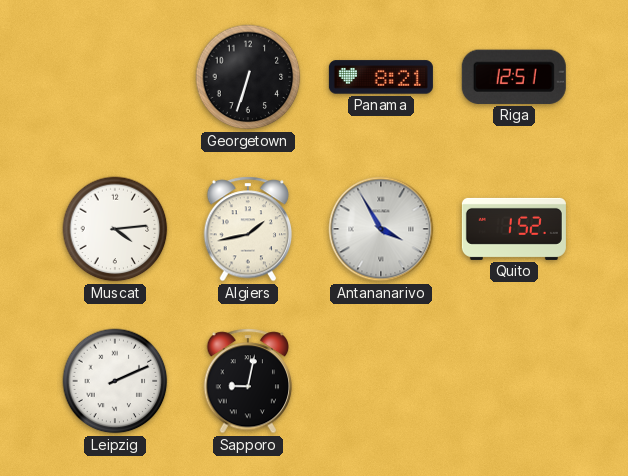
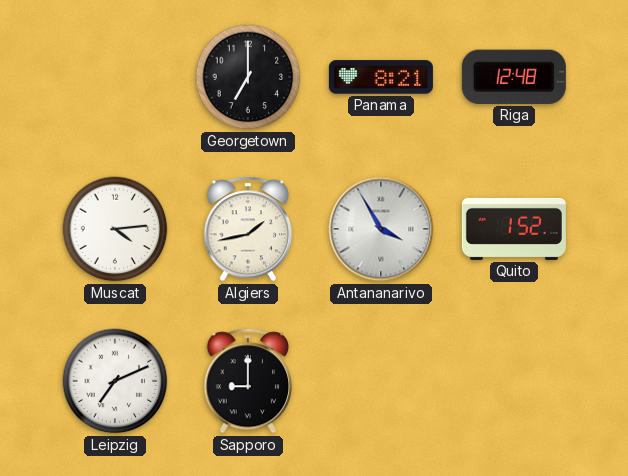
Georgetown: 6:33 -> 7:00
Riga: 12:51 -> 12:48
Leipzig: 2:11 -> 7:11
Sapporo: 9:02 -> 9:00
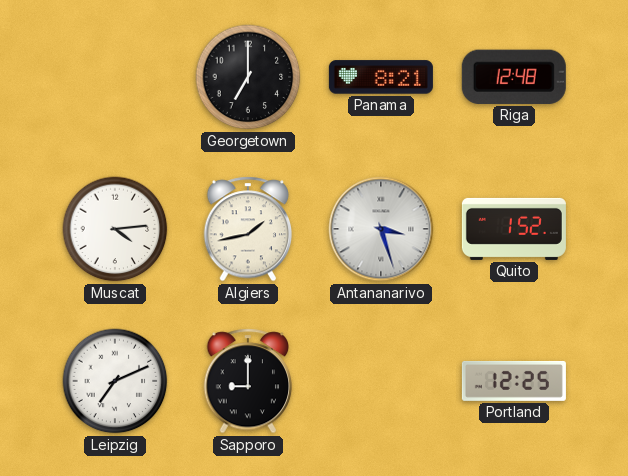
Antananarivo: 3:55 -> 3:27
Portland: none -> 12:25
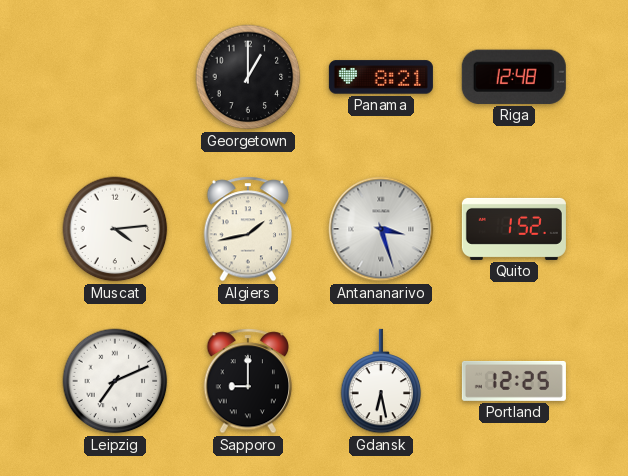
Georgetown: 7:00 -> 1:00
Gdansk: none -> 6:28
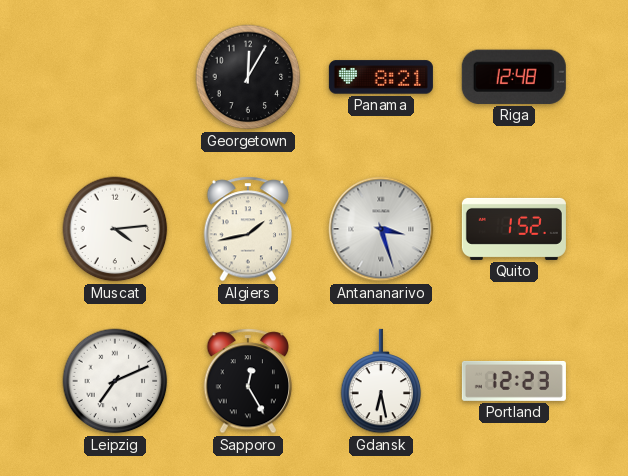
Georgetown: 1:00 -> 12:05
Sapporo: 9:00 -> 12:25
Portland: 12:25 -> 12:23
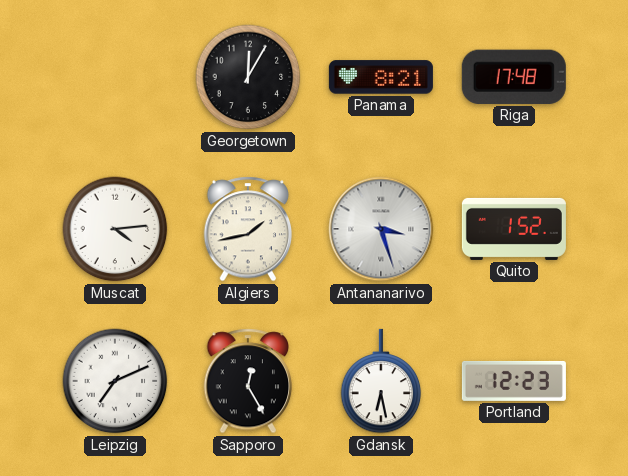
Riga: 12:48 -> 17:48
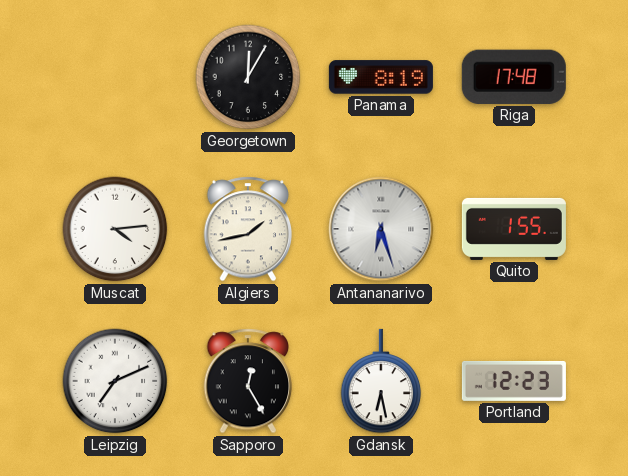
Panama: 8:21 -> 8:19
Antananarivo: 3:27 -> 6:27
Quito: 1:52 -> 1:55
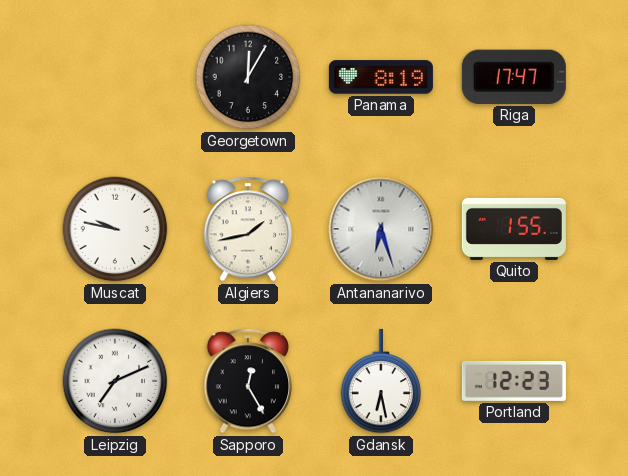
Riga: 17:48 -> 17:47
Muscat: 4:14 -> 9:47
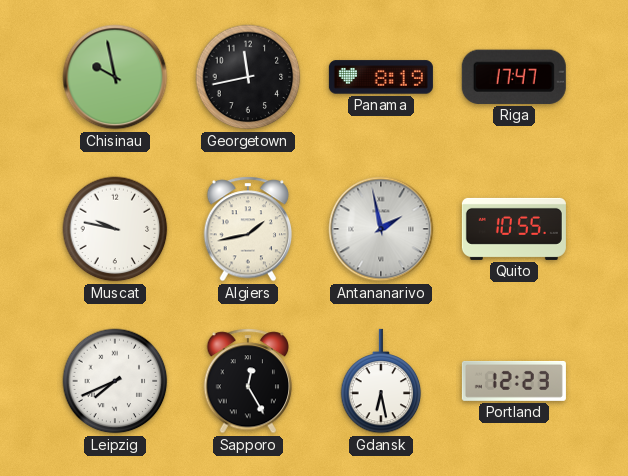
Chisinau: none -> 9:58
Georgetown: 12:05 -> 11:43
Antananarivo: 6:27 -> 1:58
Quito: 1:55 -> 10:55
Leipzig: 7:11 -> 7:41
